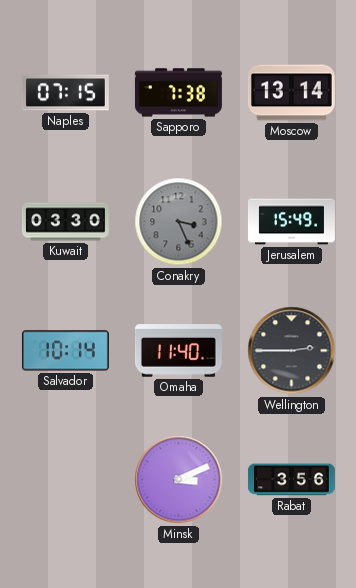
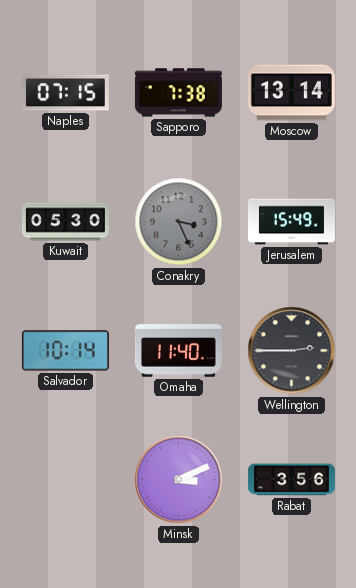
Kuwait: 03:30 -> 05:30
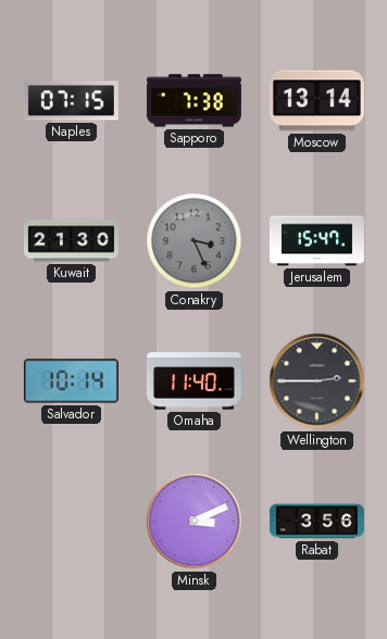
Kuwait: 05:30 -> 21:30
Jerusalem: 15:49 -> 15:47
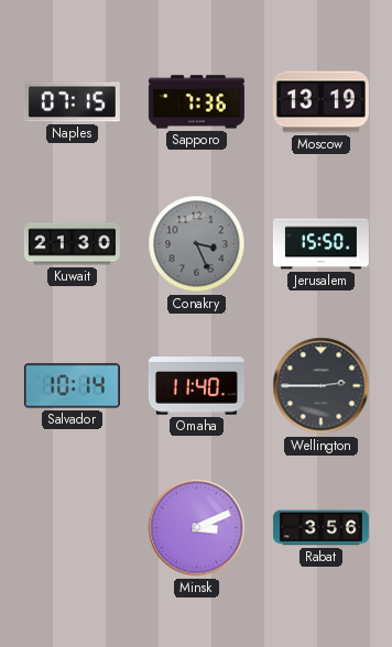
Sapporo: 7:38 -> 7:36
Moscow: 13:14 -> 13:19
Jerusalem: 15:47 -> 15:50
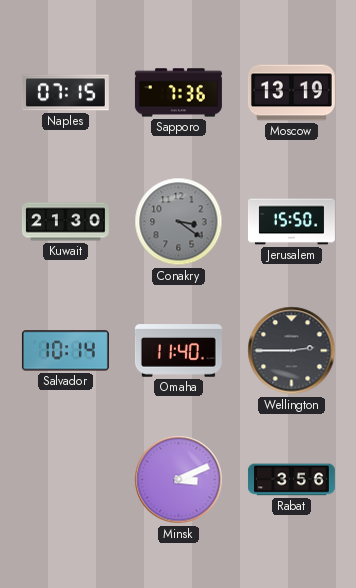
Conakry: 3:26 -> 3:21
